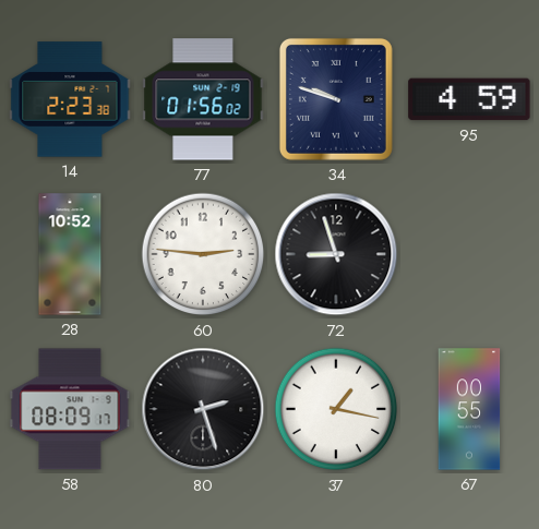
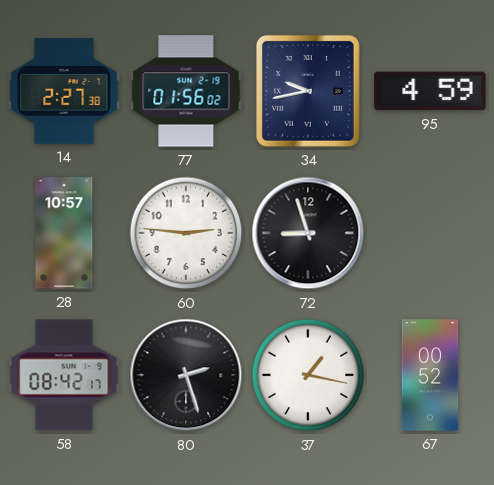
14: 2:23 -> 2:27
34: 9:48 -> 9:43
28: 10:52 -> 10:57
58: 08:09 -> 08:42
67: 00:55 -> 00:52
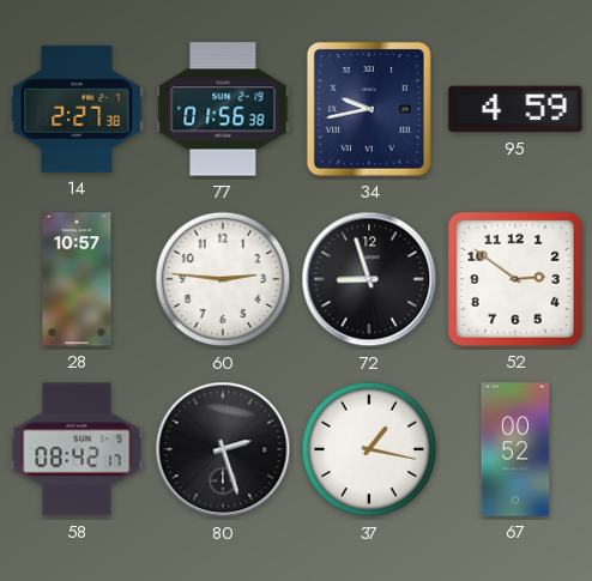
77: 01:56:02 -> 01:56:38
52: none -> 2:51
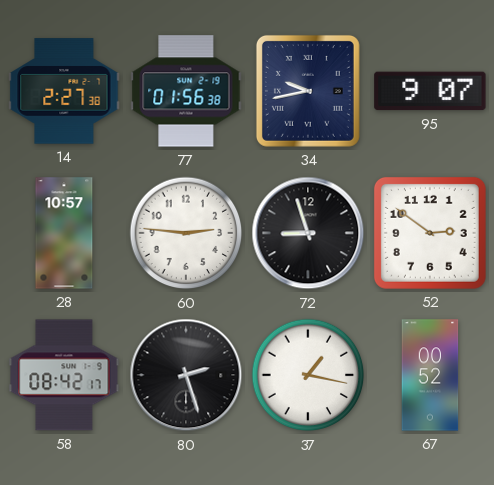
95: 4:59 -> 9:07
